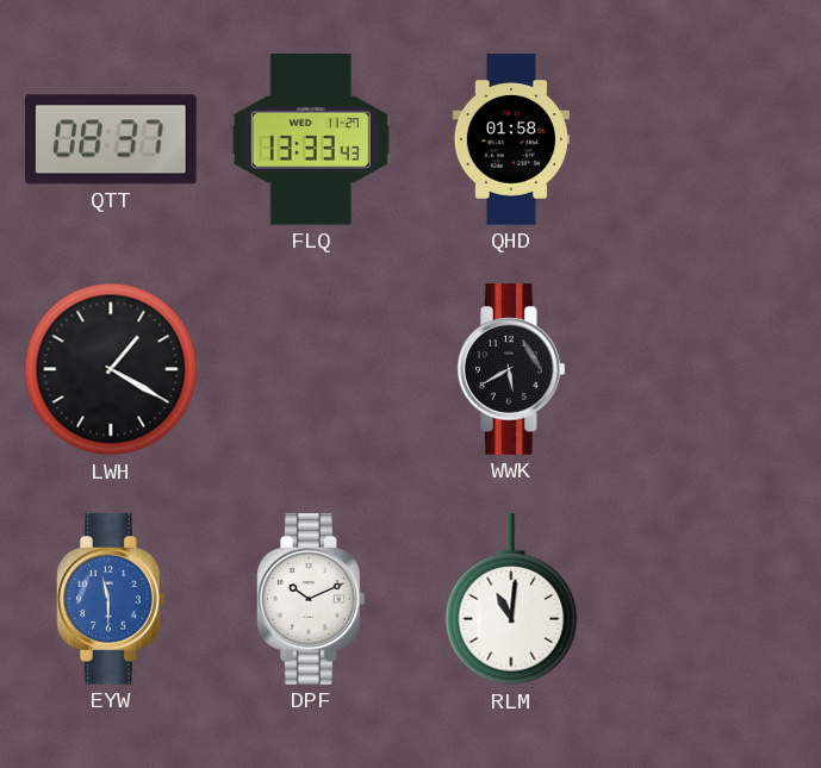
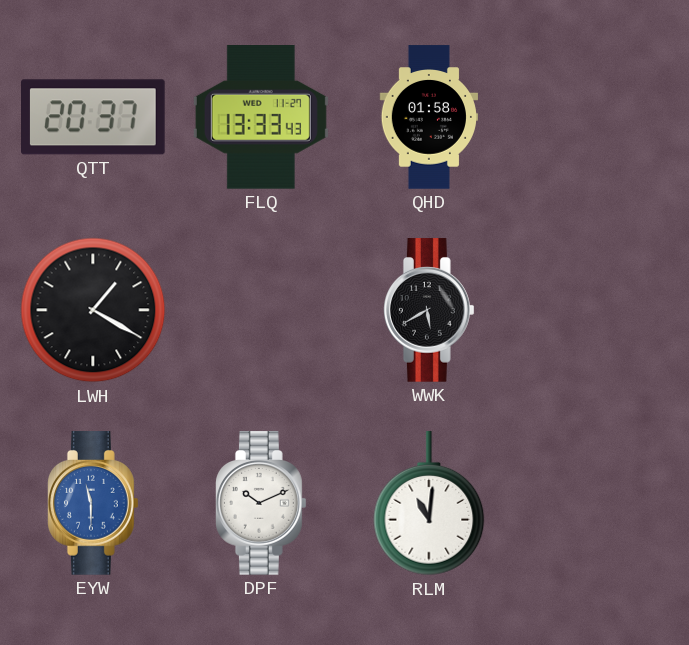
QTT: 08:37 -> 20:37
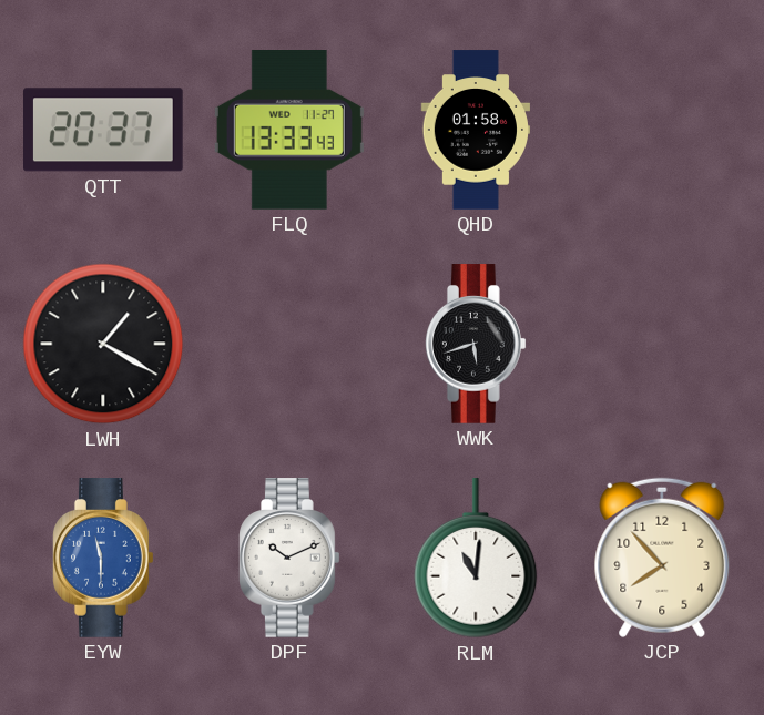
WWK: 5:40 -> 5:42
JCP: none -> 7:53
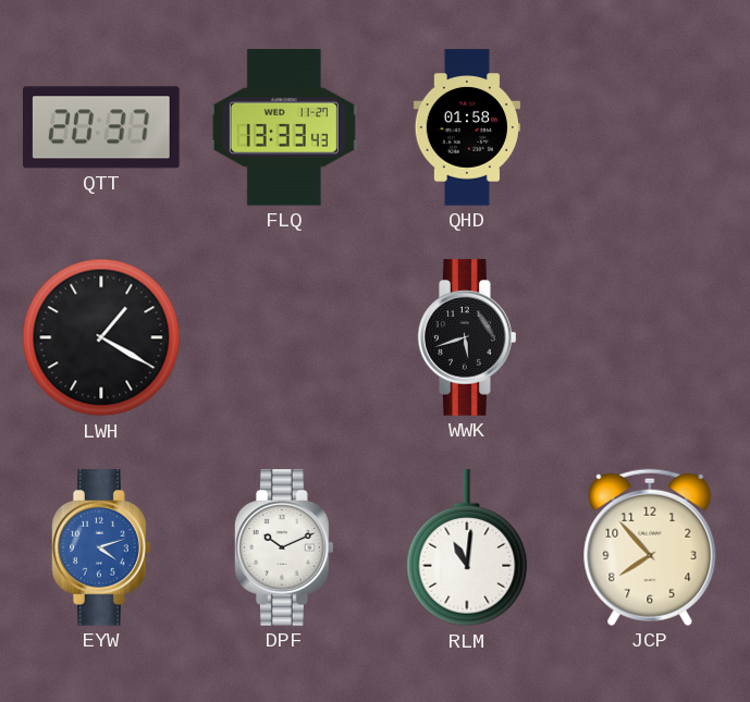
EYW: 11:30 -> 4:12
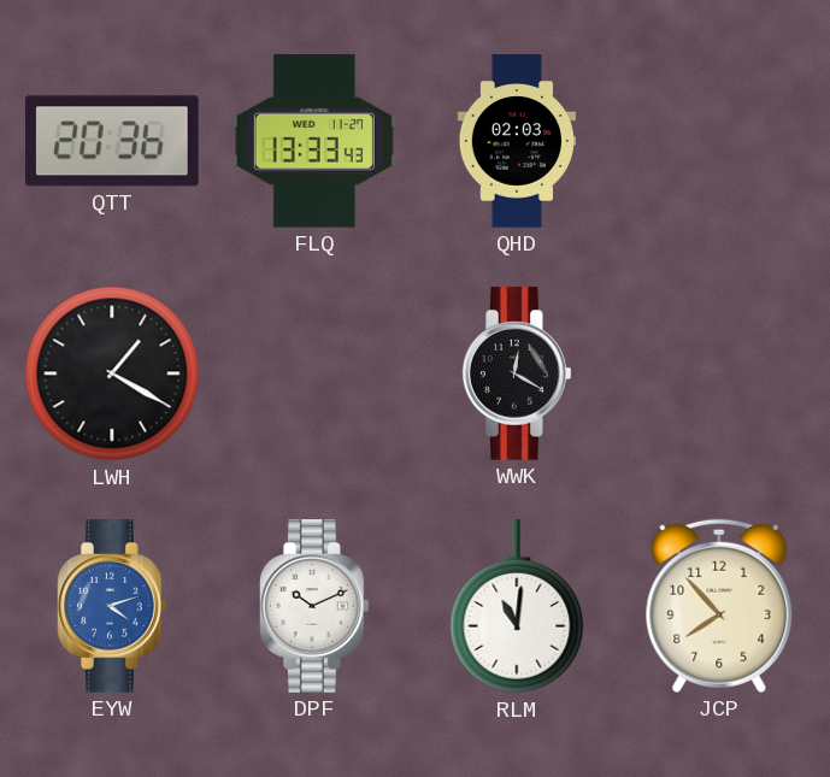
QTT: 20:37 -> 20:36
QHD: 01:58 -> 02:03
WWK: 5:42 -> 12:20
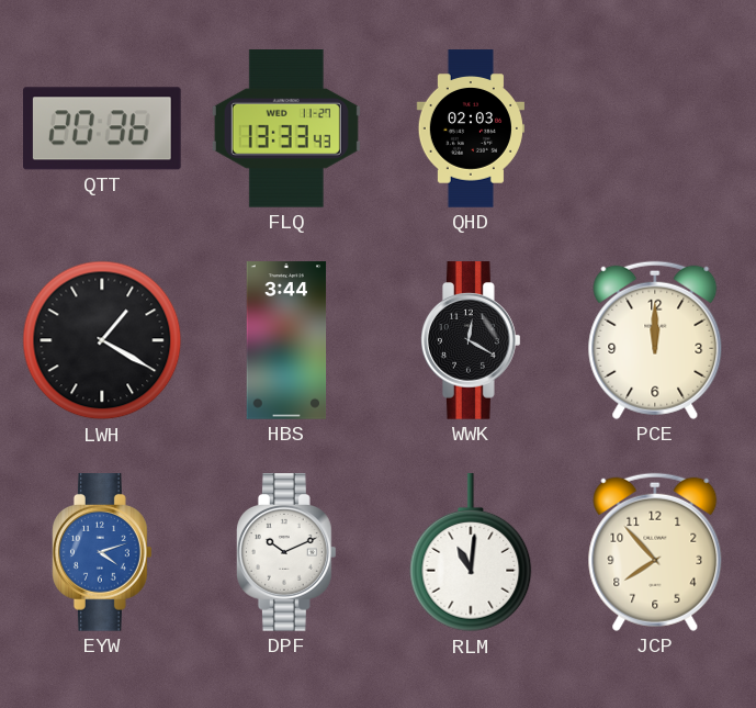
HBS: none -> 3:44
PCE: none -> 12:00
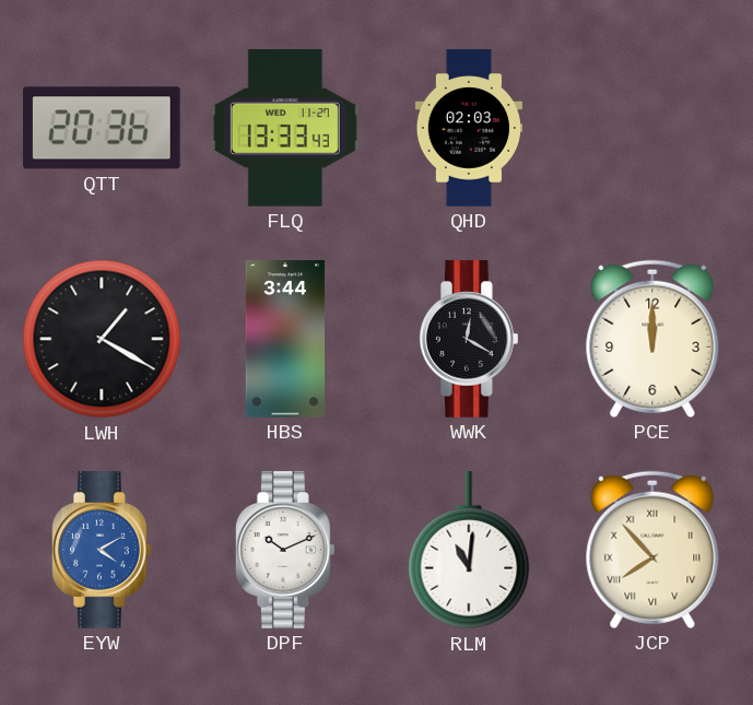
EYW: 4:12 -> 4:10
JCP numerals: Arabic -> Roman
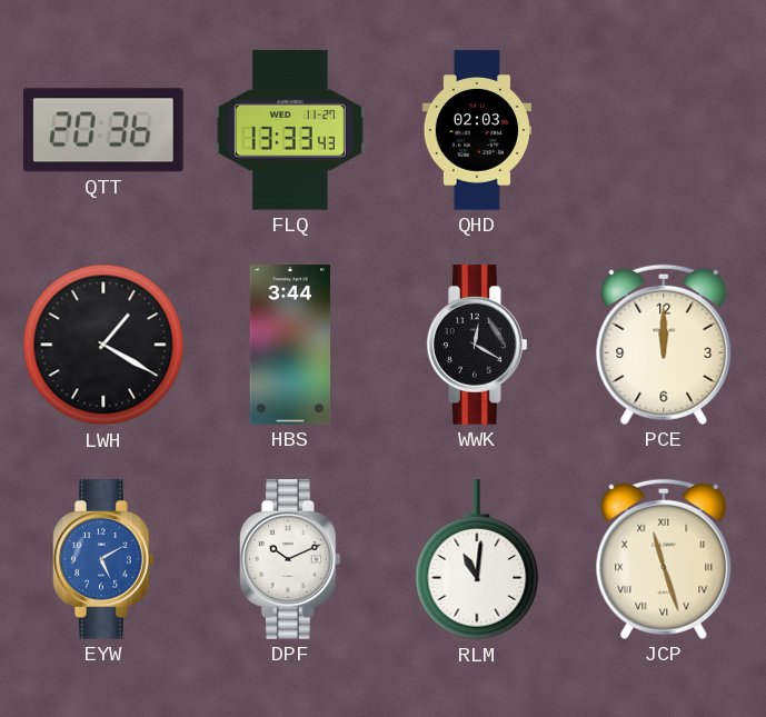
EYW: 4:10 -> 5:10
JCP: 7:53 -> 11:27
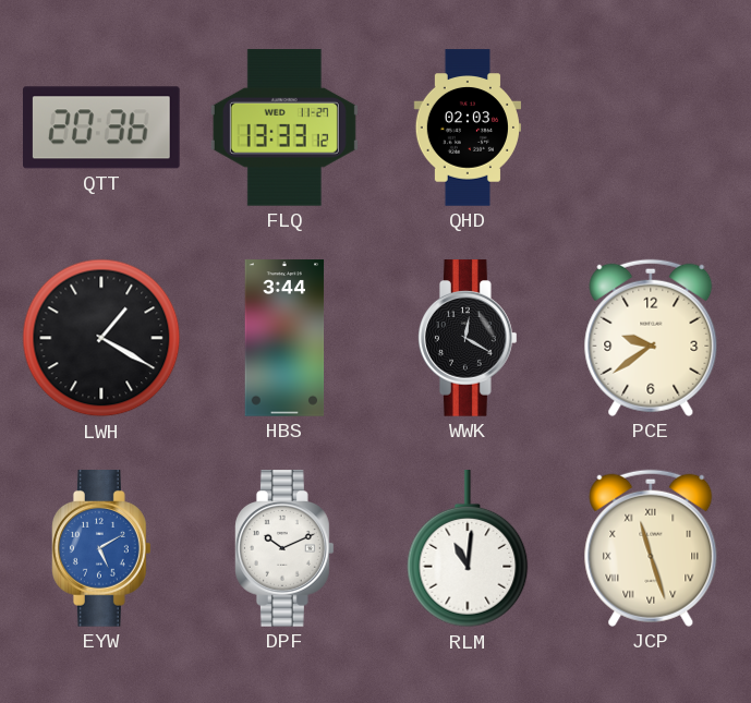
FLQ: 13:33:43 -> 13:33:12
PCE: 12:00 -> 9:39
